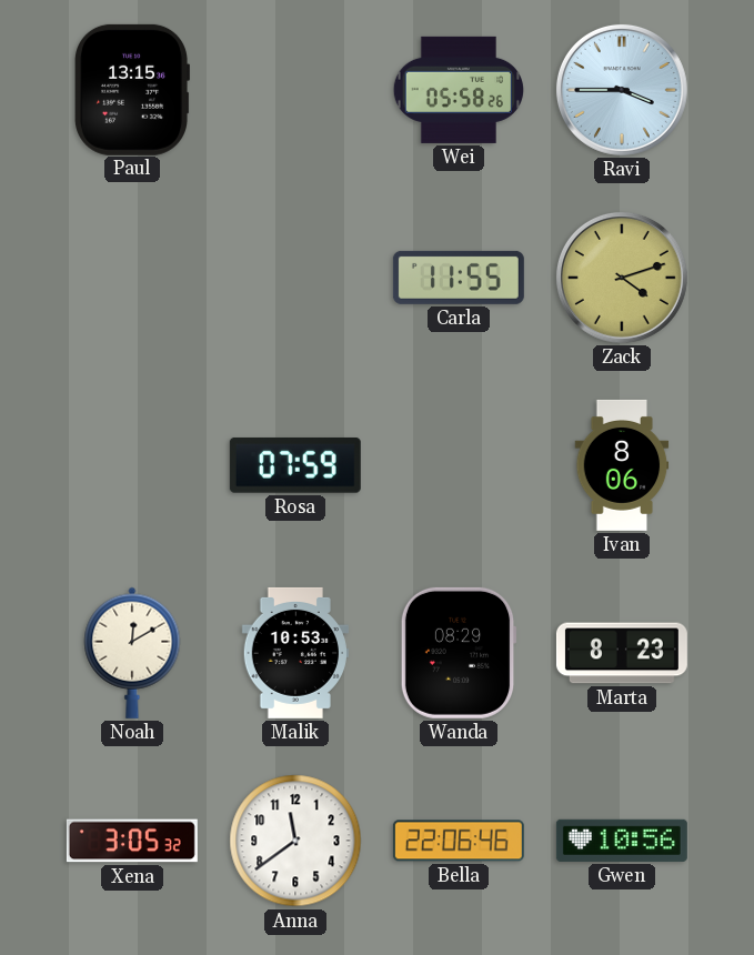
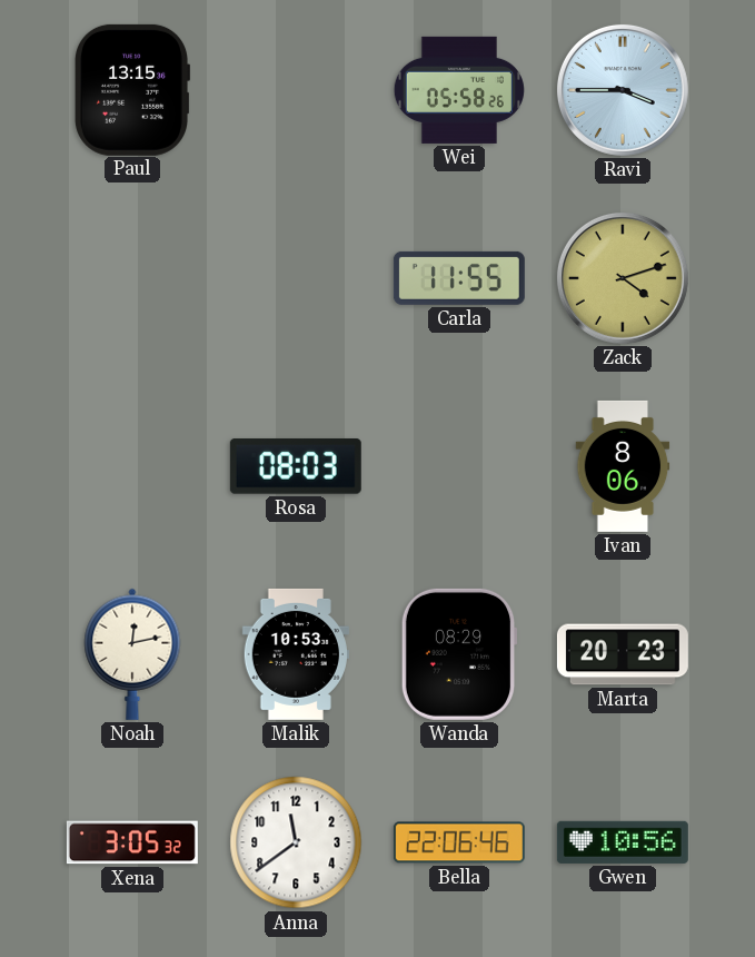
Rosa: 07:59 -> 08:03
Noah: 12:10 -> 12:13
Marta: 8:23 -> 20:23
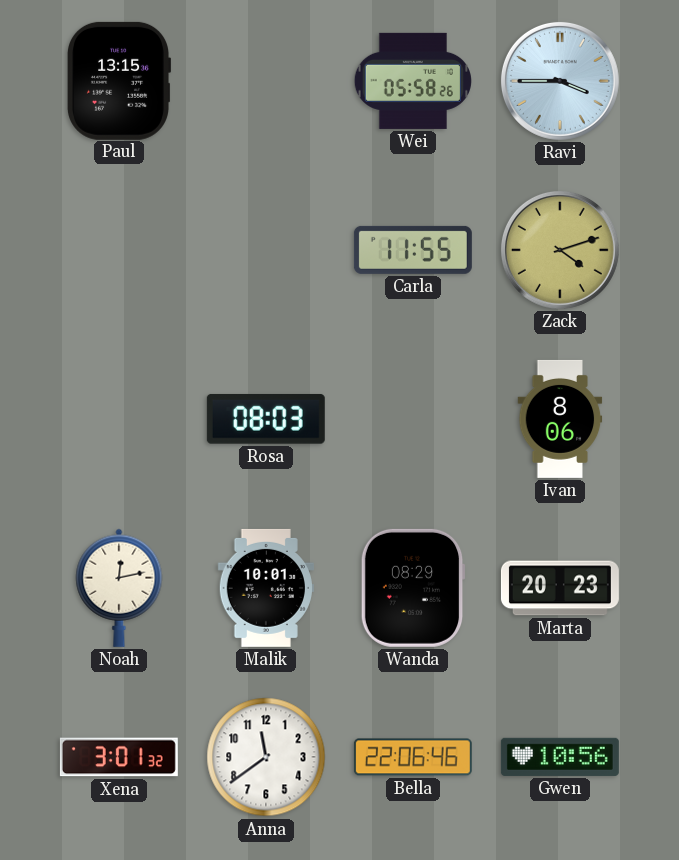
Malik: 10:53 -> 10:01
Xena: 3:05 -> 3:01
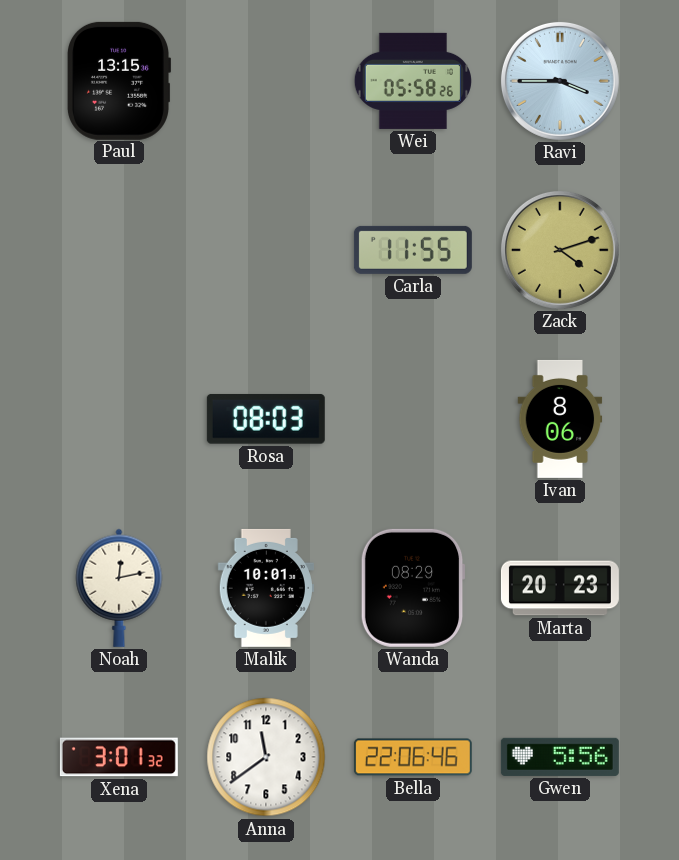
Gwen: 10:56 -> 5:56
